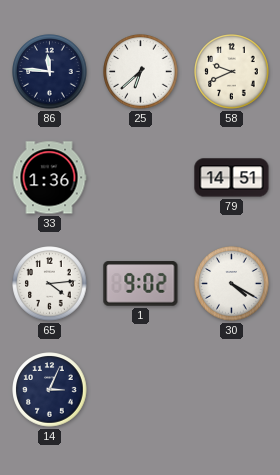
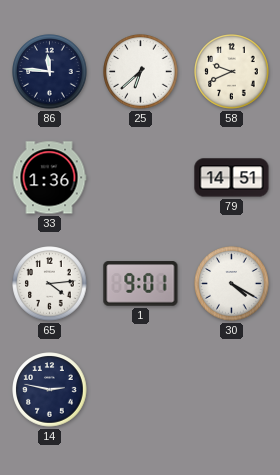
1: 9:02 -> 9:01
14: 3:04 -> 2:47
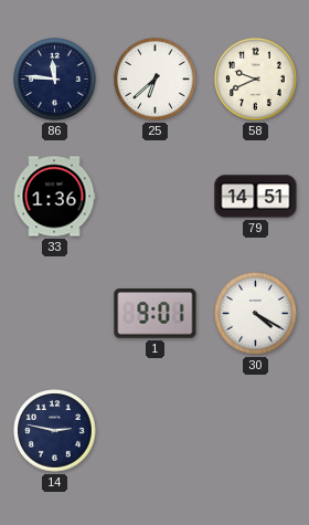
65: 4:14 -> none
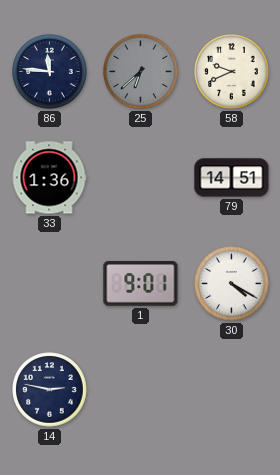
25 dial: white -> grey
